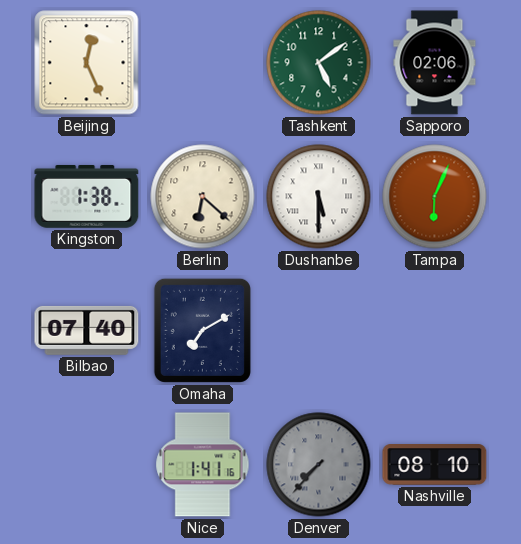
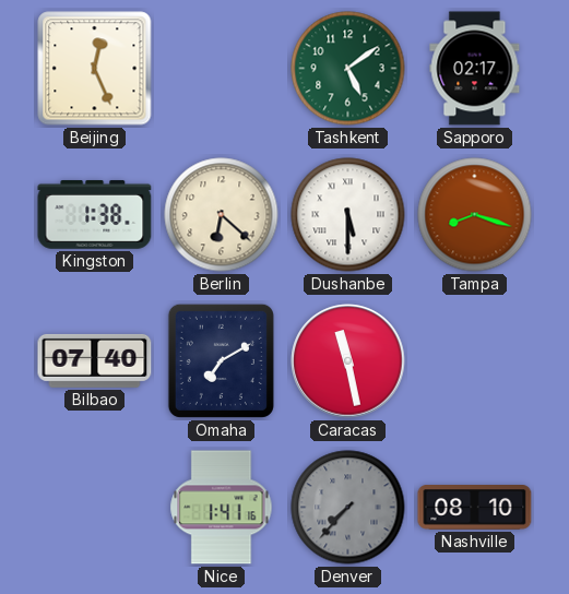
Sapporo: 02:06 -> 02:17
Tampa: 6:04 -> 8:18
Caracas: none -> 11:28
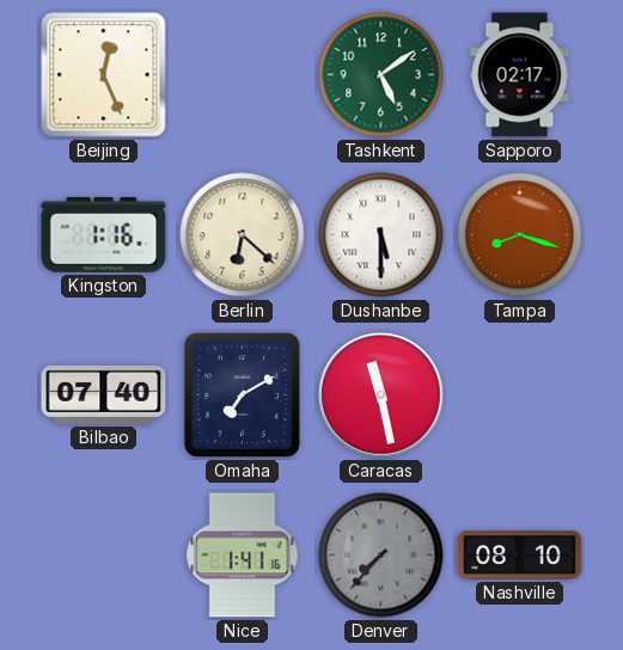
Kingston: 1:38 -> 1:16
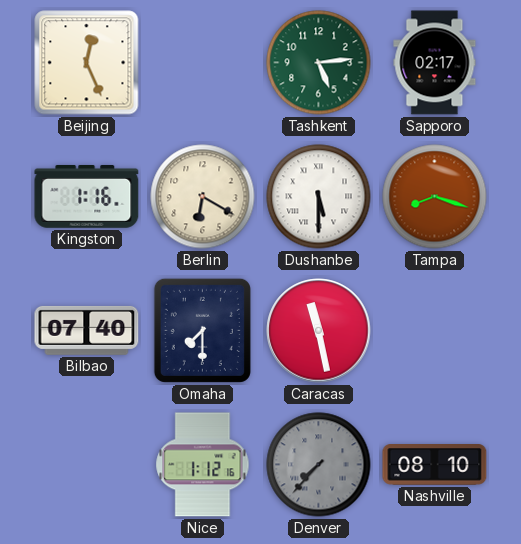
Tashkent: 5:09 -> 5:14
Berlin: 6:22 -> 6:20
Omaha: 7:10 -> 7:30
Nice: 1:41 -> 1:12
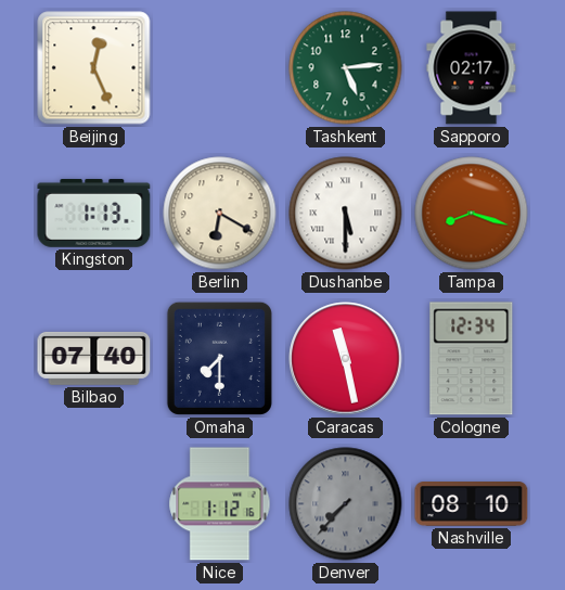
Kingston: 1:16 -> 1:13
Cologne: none -> 12:34
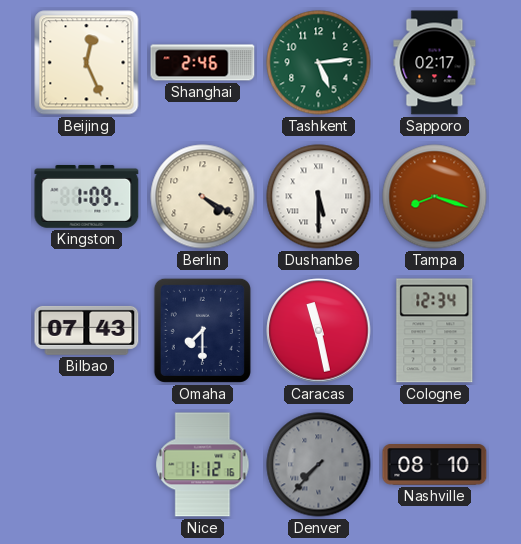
Shanghai: none -> 2:46
Kingston: 1:13 -> 1:09
Berlin: 6:20 -> 4:20
Bilbao: 07:40 -> 07:43
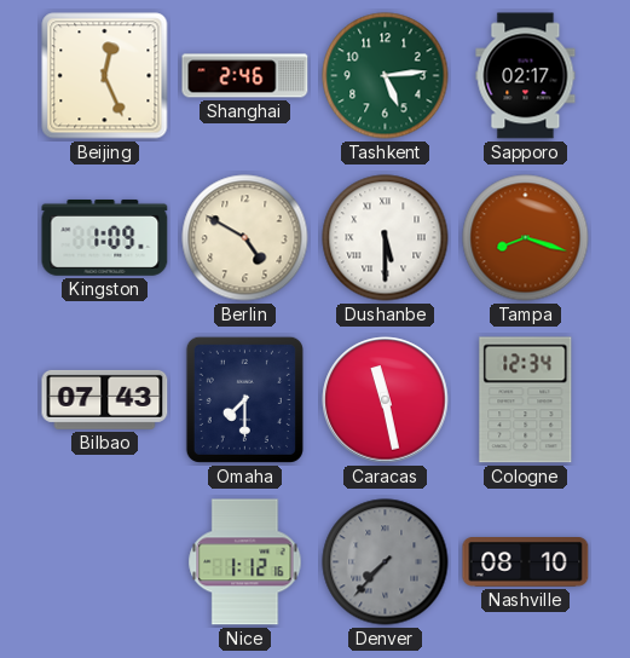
Berlin: 4:20 -> 4:50
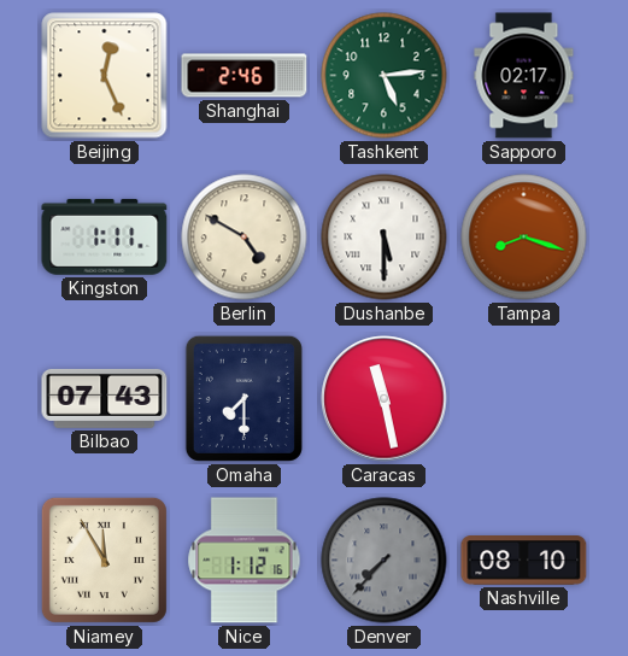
Kingston: 1:09 -> 1:11
Cologne: 12:34 -> none
Niamey: none -> 11:55
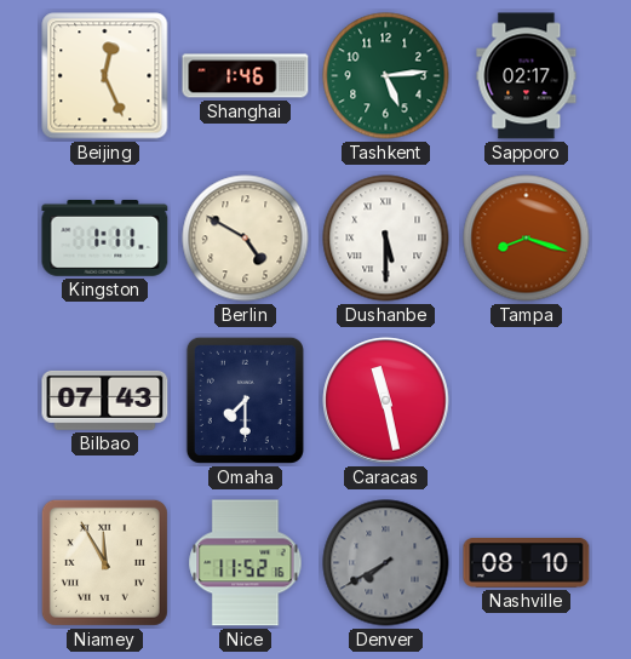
Shanghai: 2:46 -> 1:46
Nice: 1:12 -> 11:52
Denver: 7:37 -> 7:40
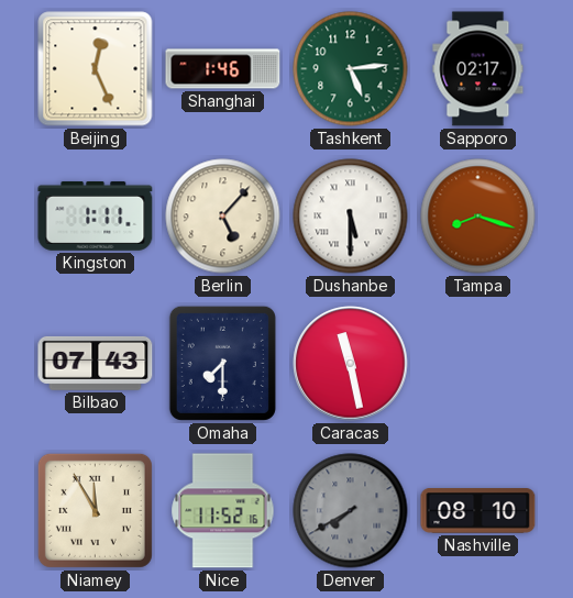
Berlin: 4:50 -> 5:07
